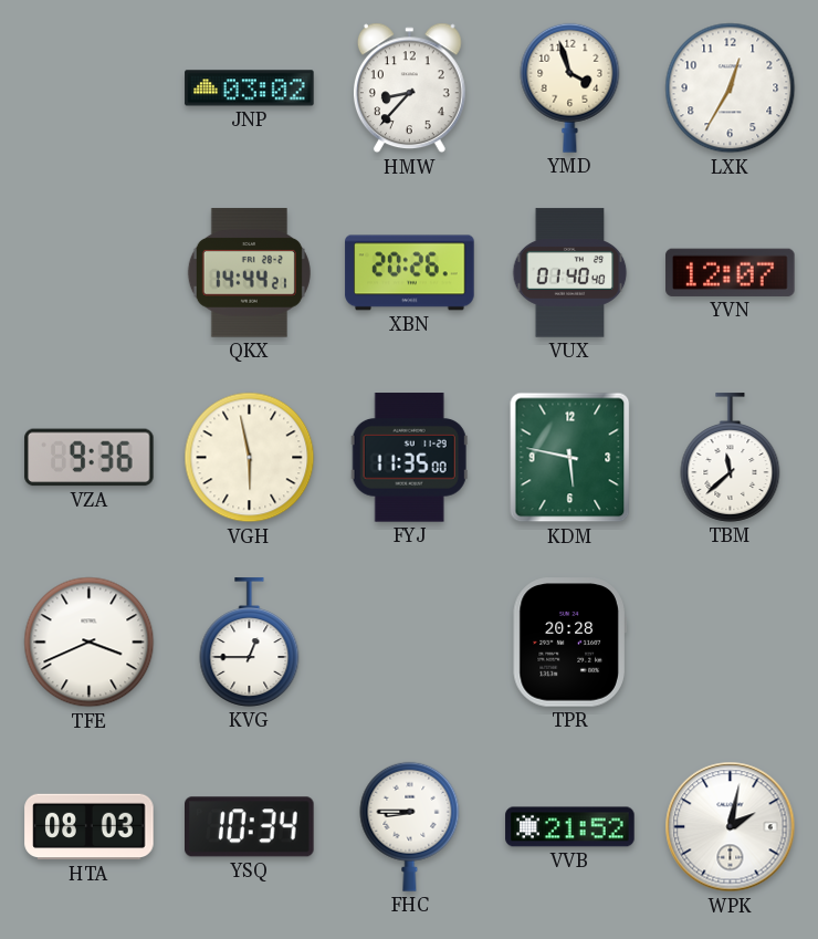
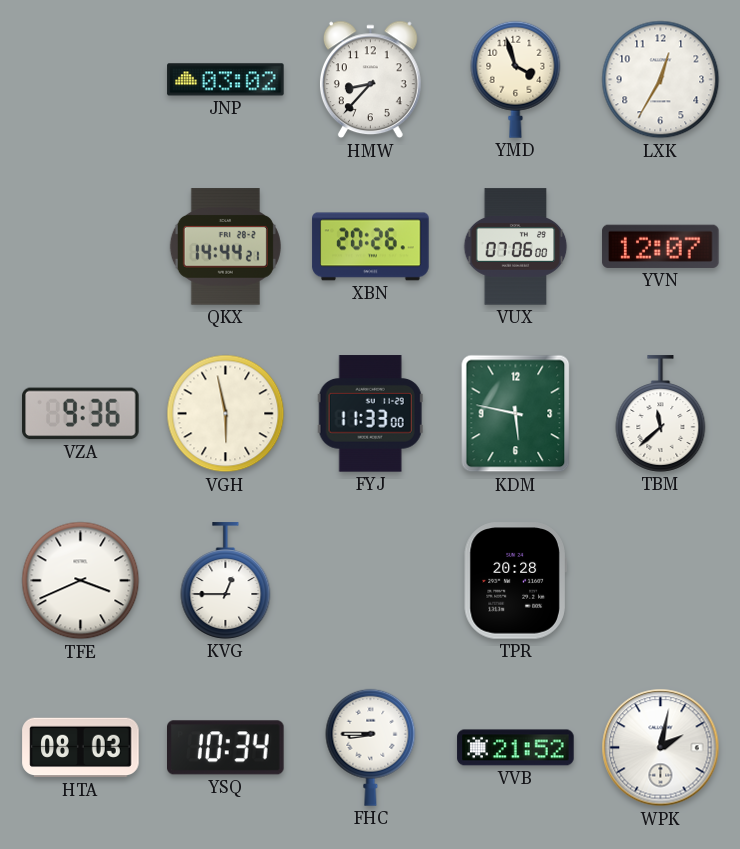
VUX: 01:40 -> 07:06
FYJ: 11:35 -> 11:33
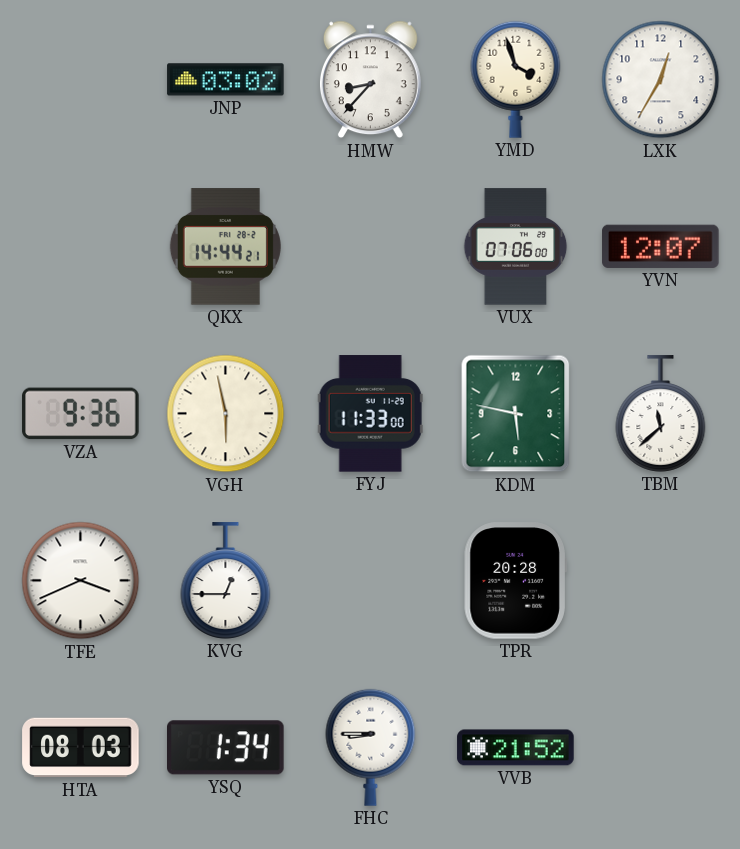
XBN: 20:26 -> none
YSQ: 10:34 -> 1:34
WPK: 2:02 -> none
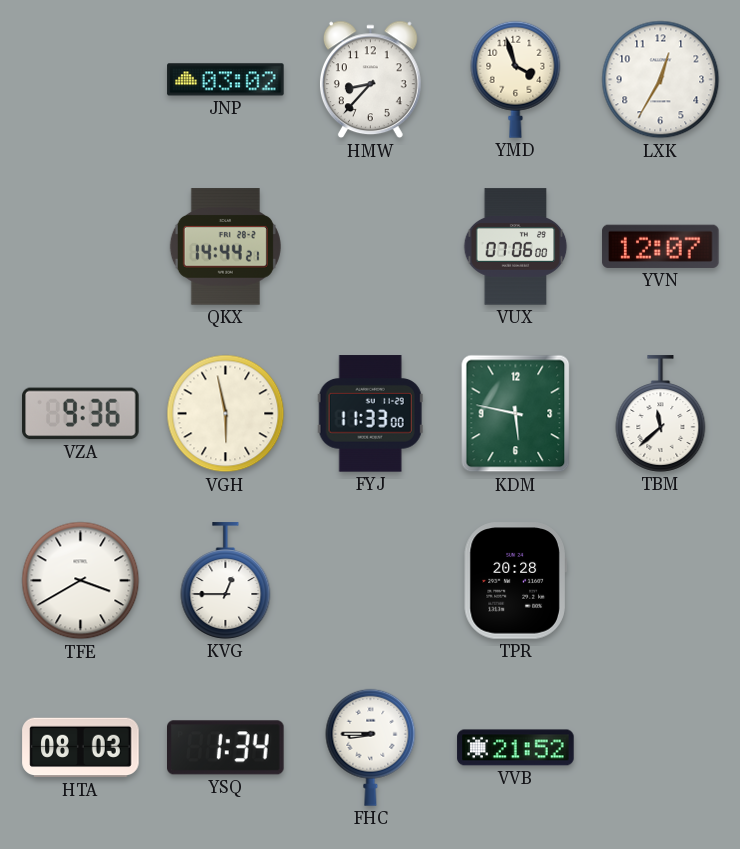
TFE: 3:41 -> 3:40
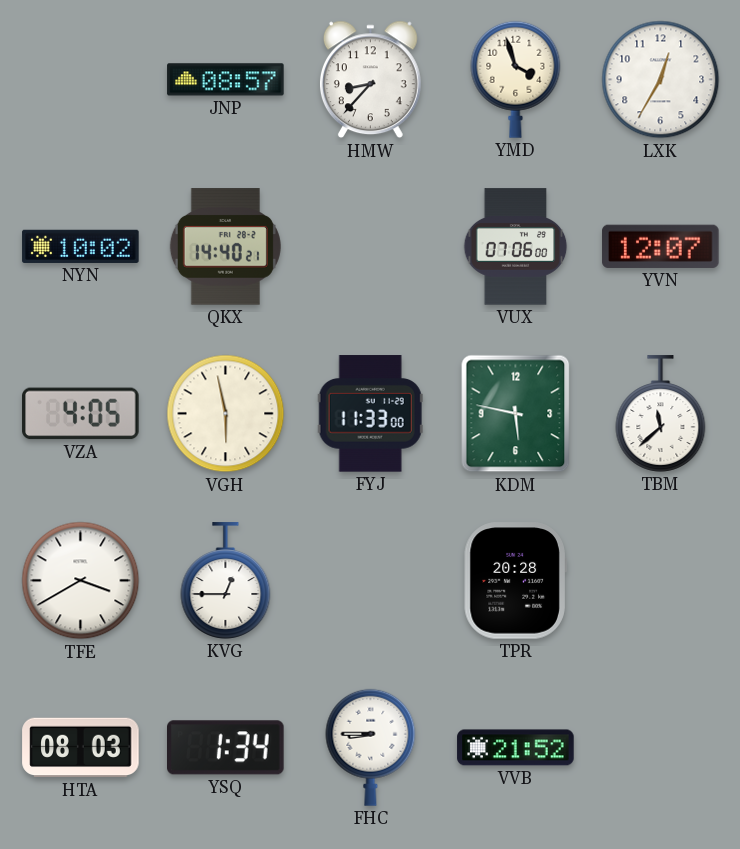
JNP: 03:02 -> 08:57
NYN: none -> 10:02
QKX: 14:44 -> 14:40
VZA: 9:36 -> 4:05
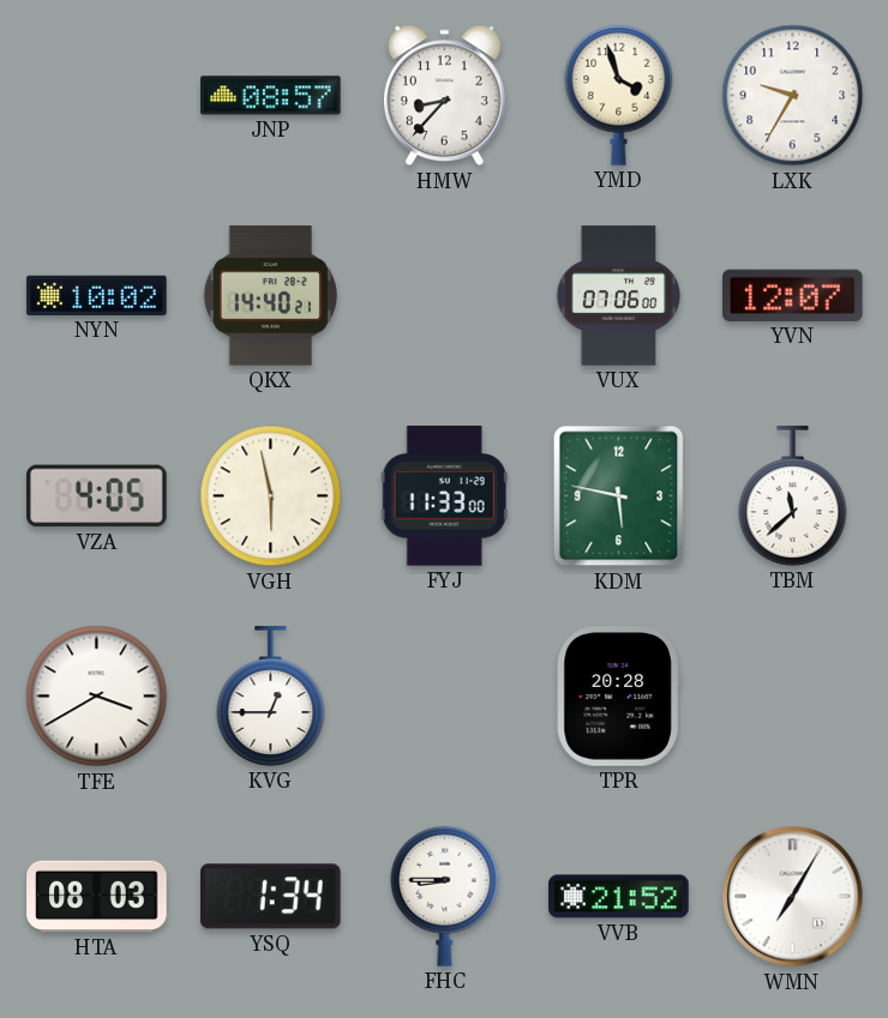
LXK: 12:35 -> 9:35
WMN: none -> 7:05
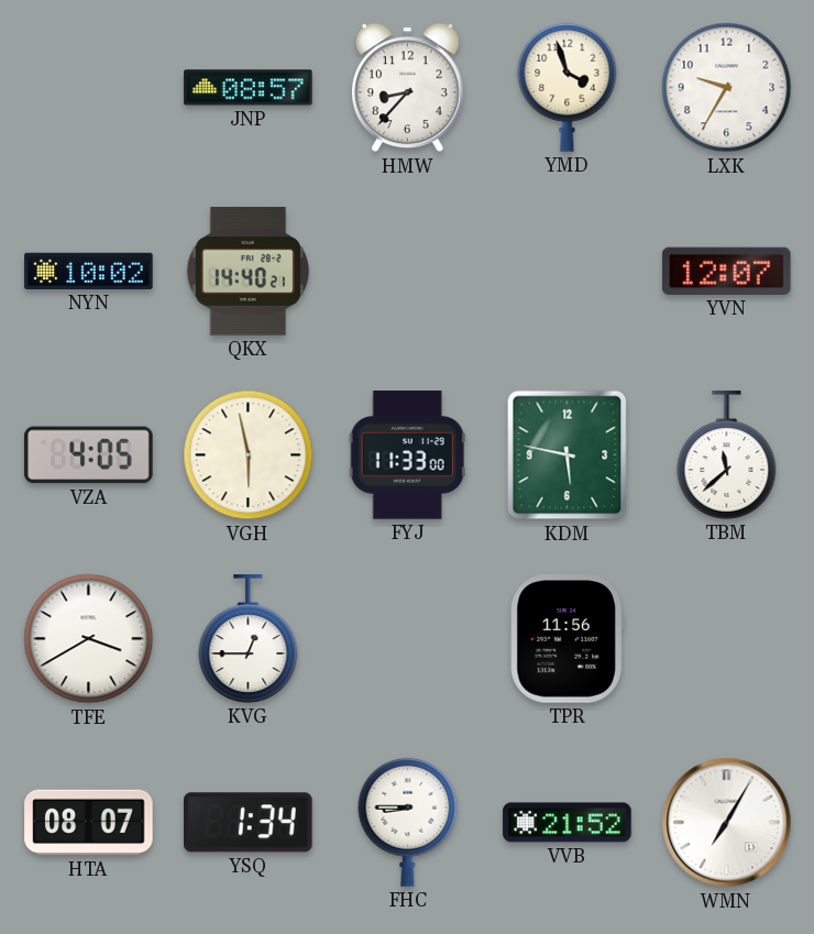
VUX: 07:06 -> none
TPR: 20:28 -> 11:56
HTA: 08:03 -> 08:07
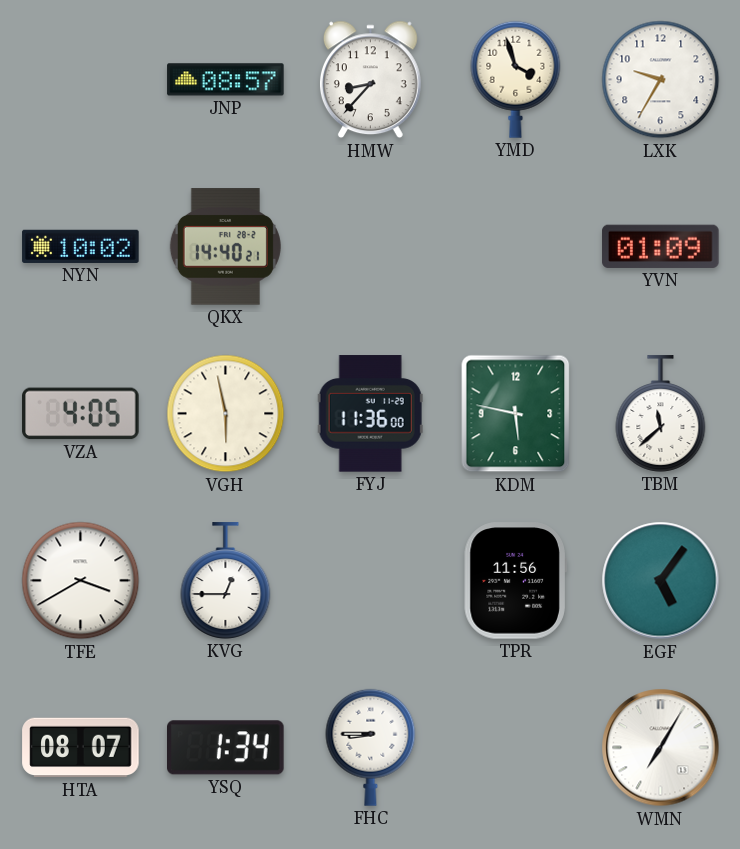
YVN: 12:07 -> 01:09
FYJ: 11:33 -> 11:36
EGF: none -> 5:06
VVB: 21:52 -> none
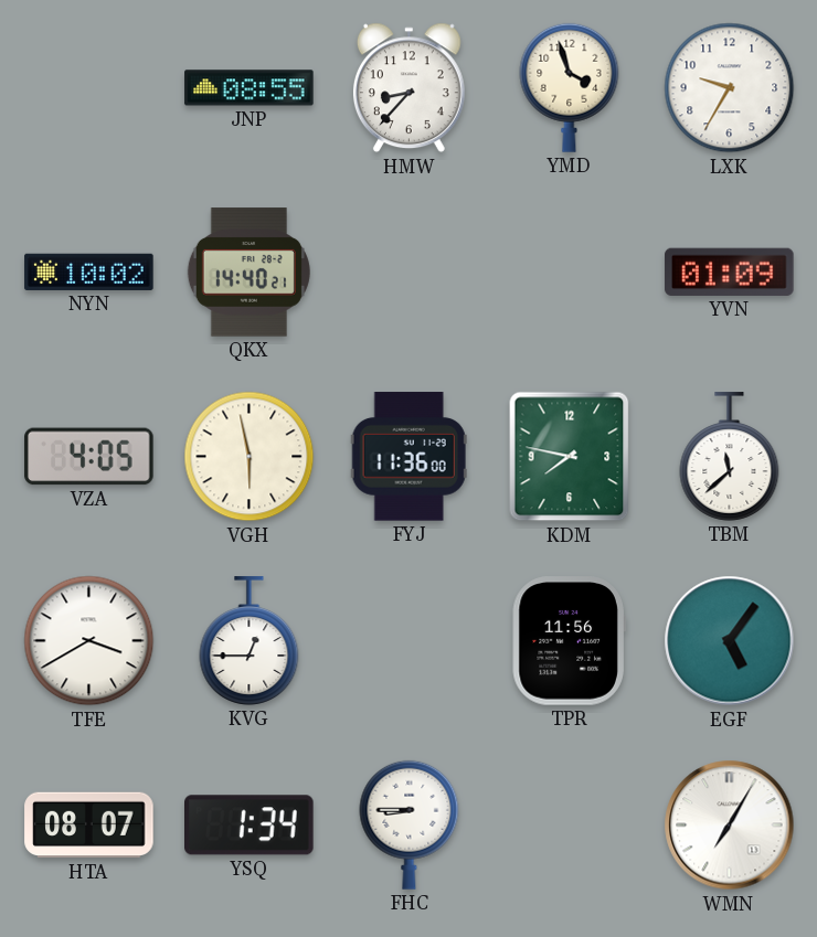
JNP: 08:57 -> 08:55
KDM: 5:47 -> 7:47
